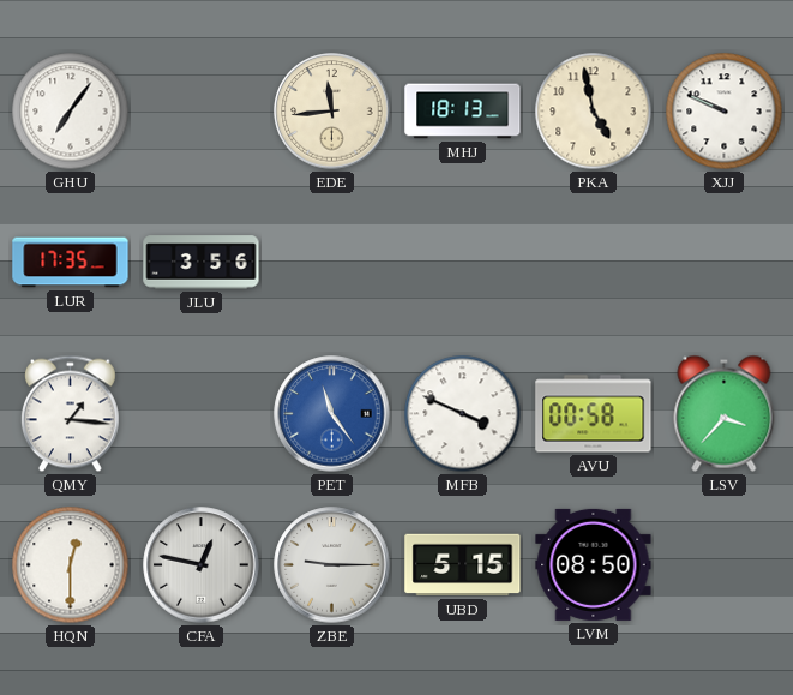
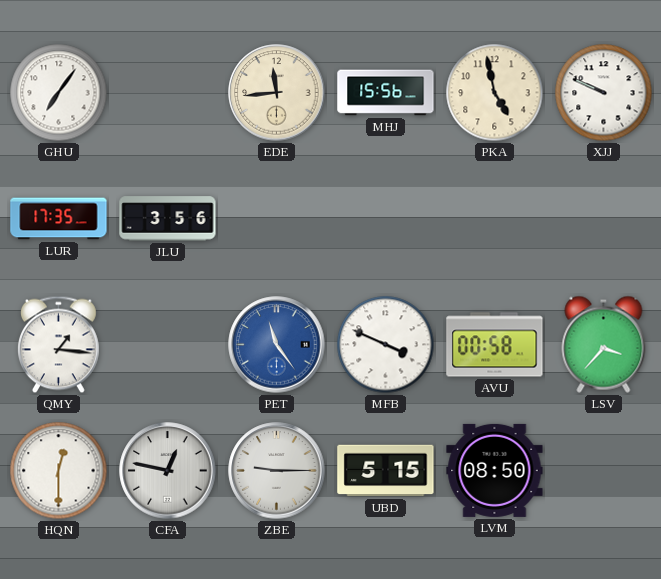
MHJ: 18:13 -> 15:56
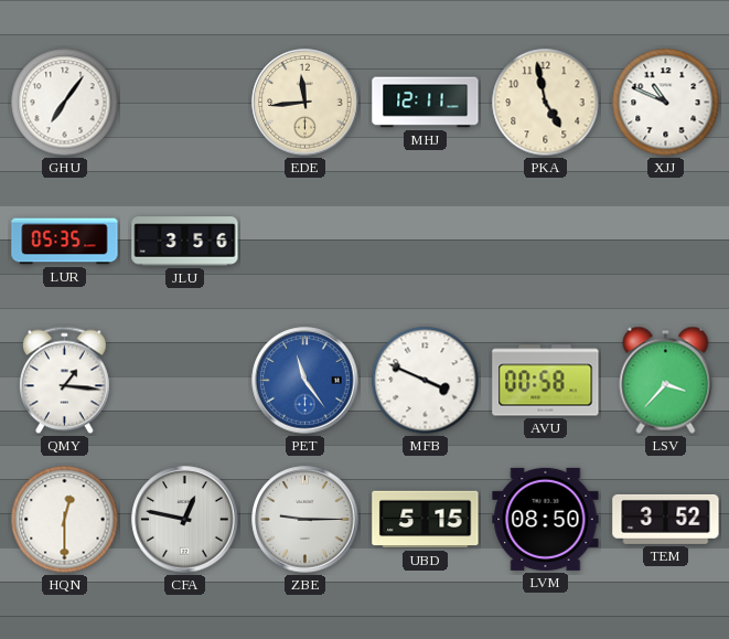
MHJ: 15:56 -> 12:11
XJJ: 9:49 -> 10:49
LUR: 17:35 -> 05:35
TEM: none -> 3:52
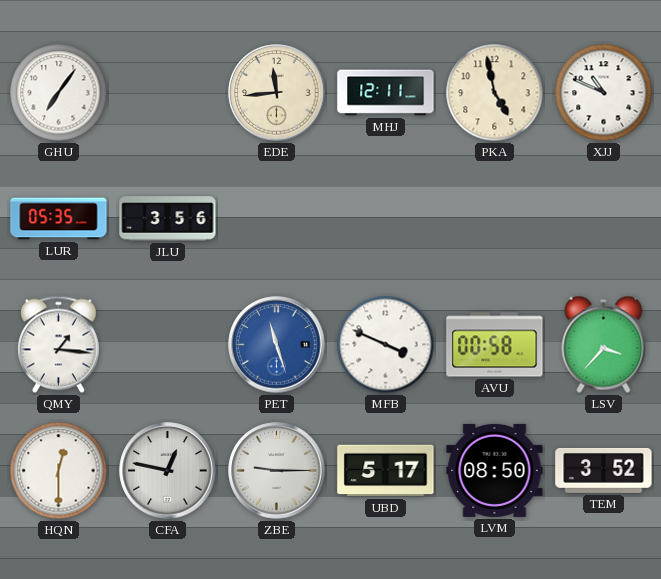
PET: 11:24 -> 11:27
UBD: 5:15 -> 5:17
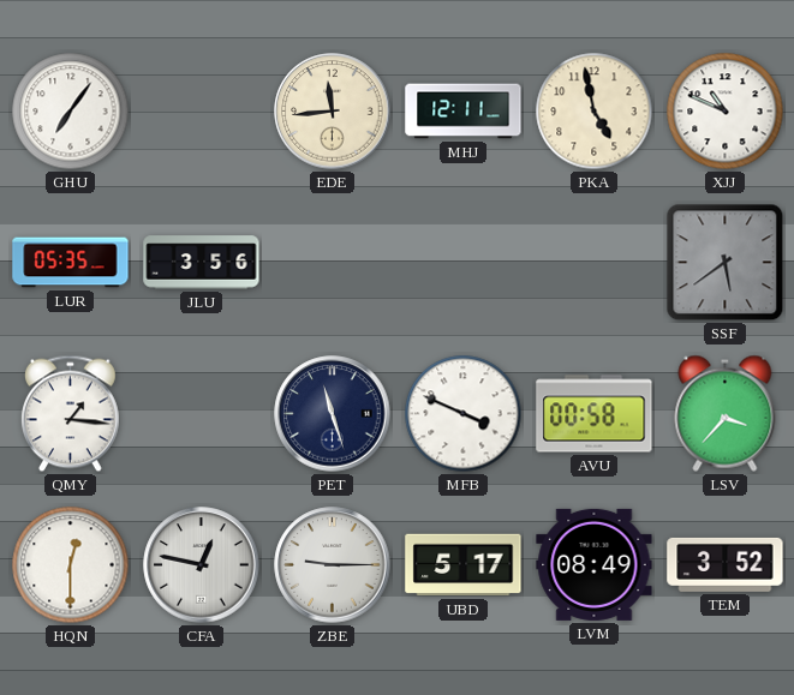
SSF: none -> 5:39
PET dial: blue -> navy
LVM: 08:50 -> 08:49
